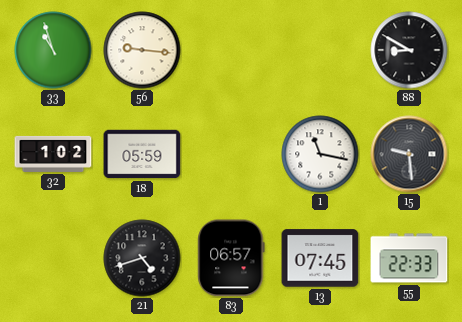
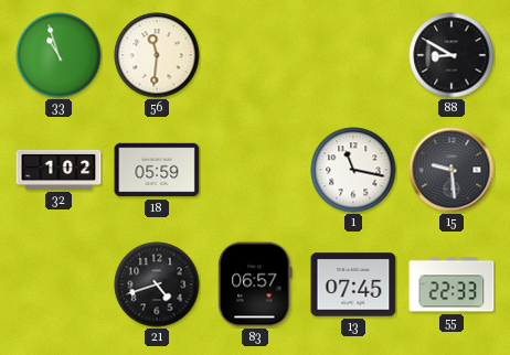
56: 9:16 -> 11:31
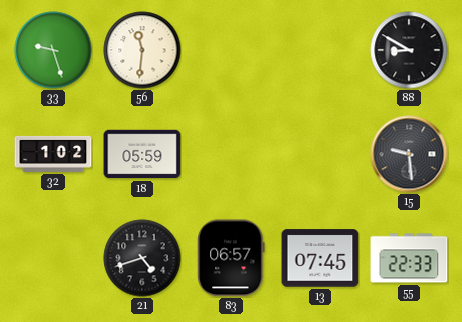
33: 10:57 -> 9:27
1: 11:17 -> none
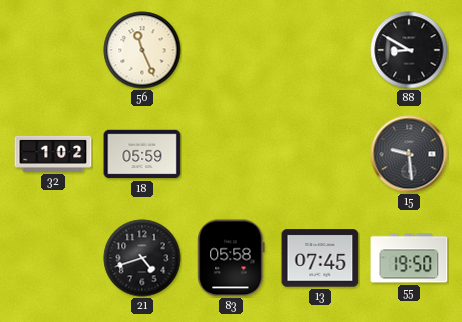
33: 9:27 -> none
56: 11:31 -> 11:26
83: 06:57 -> 05:58
55: 22:33 -> 19:50
